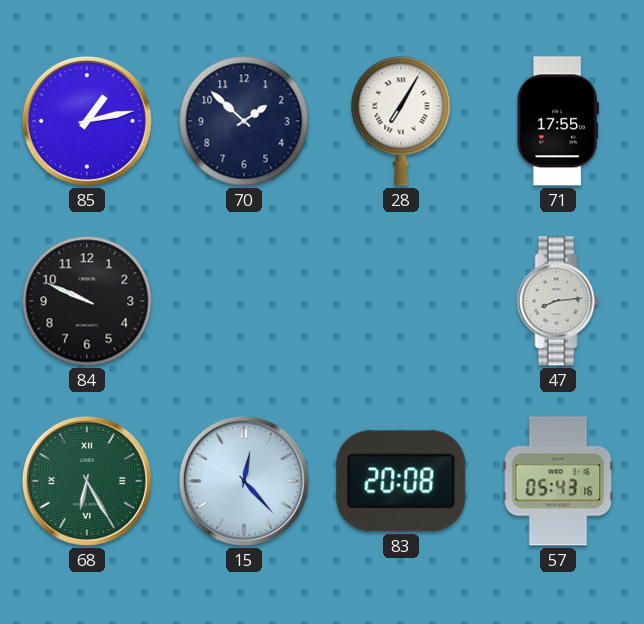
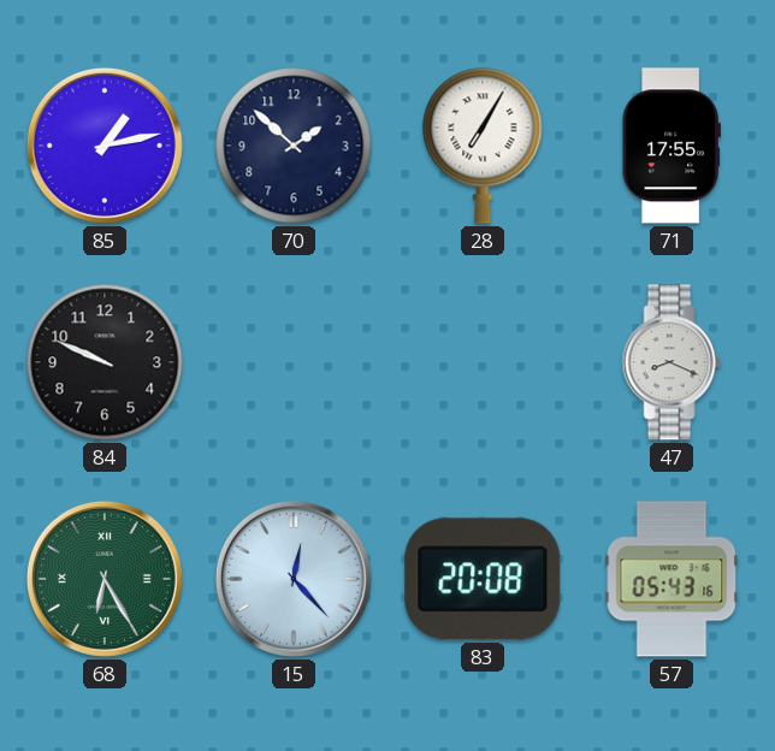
47: 8:14 -> 8:19
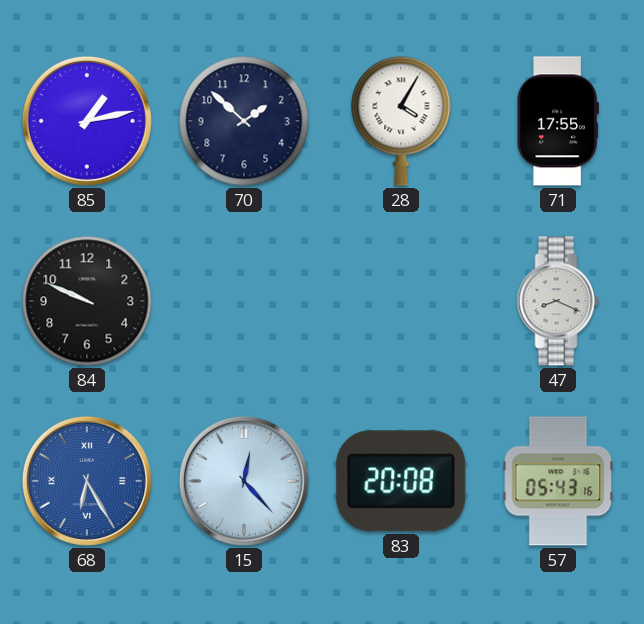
28: 7:05 -> 4:05
68 dial: green -> blue
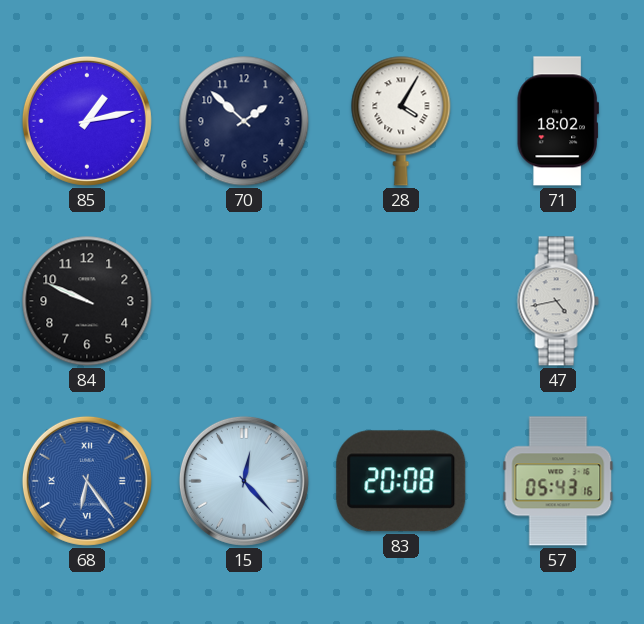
71: 17:55 -> 18:02
47: 8:19 -> 4:43
68: 6:25 -> 6:24
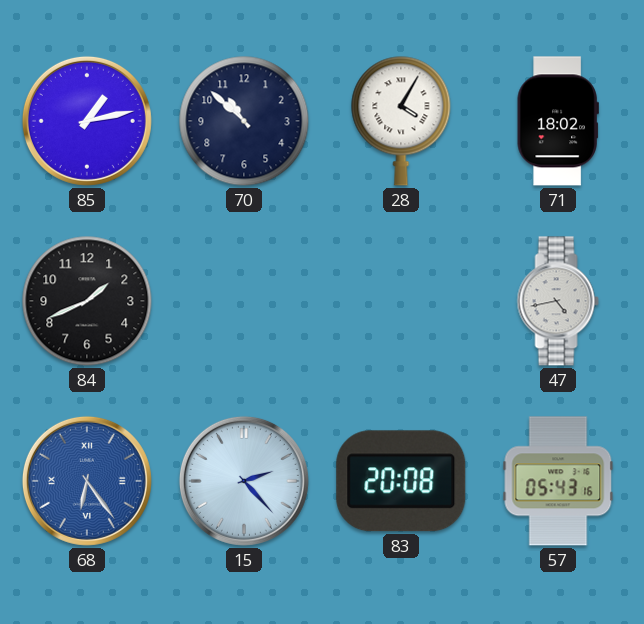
70: 1:52 -> 10:52
84: 9:49 -> 1:41
15: 12:23 -> 2:23
